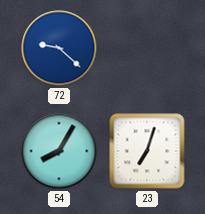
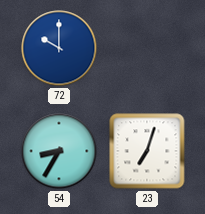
72: 9:22 -> 10:00
54: 8:05 -> 8:35
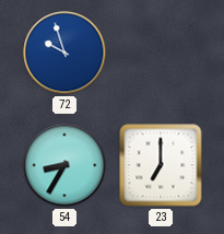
72: 10:00 -> 9:57
23: 7:03 -> 7:00
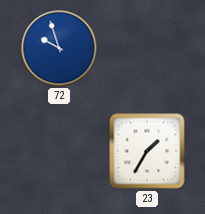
54: 8:35 -> none
23: 7:00 -> 1:35
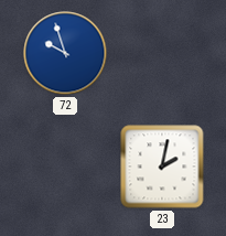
23: 1:35 -> 2:02
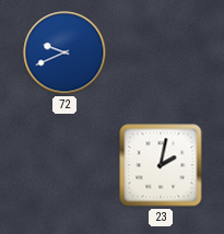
72: 9:57 -> 9:41
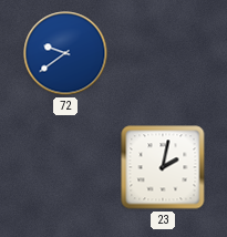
72: 9:41 -> 9:39
